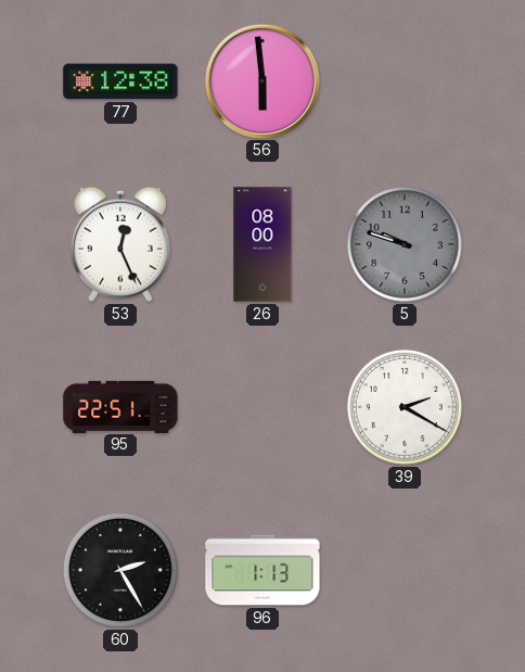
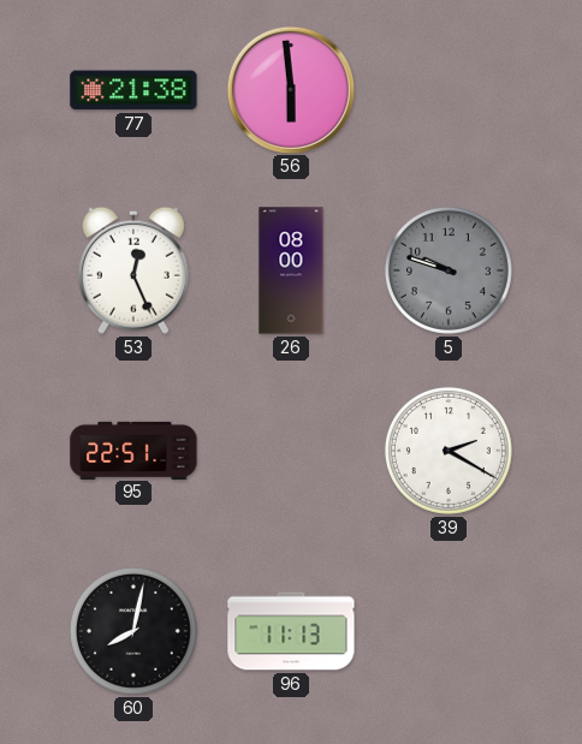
77: 12:38 -> 21:38
60: 2:25 -> 8:02
96: 1:13 -> 11:13
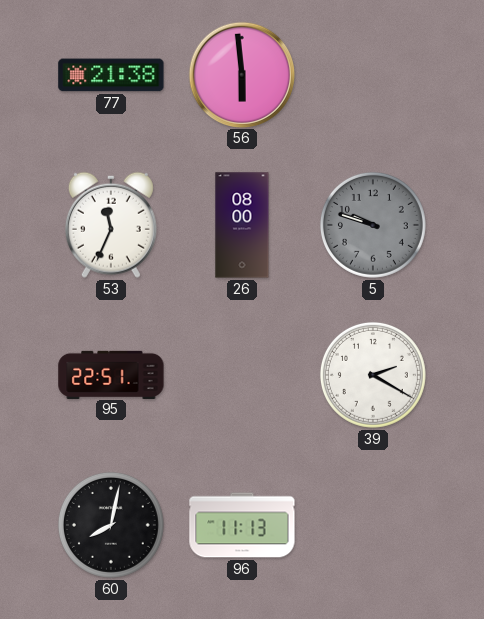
53: 12:26 -> 11:34
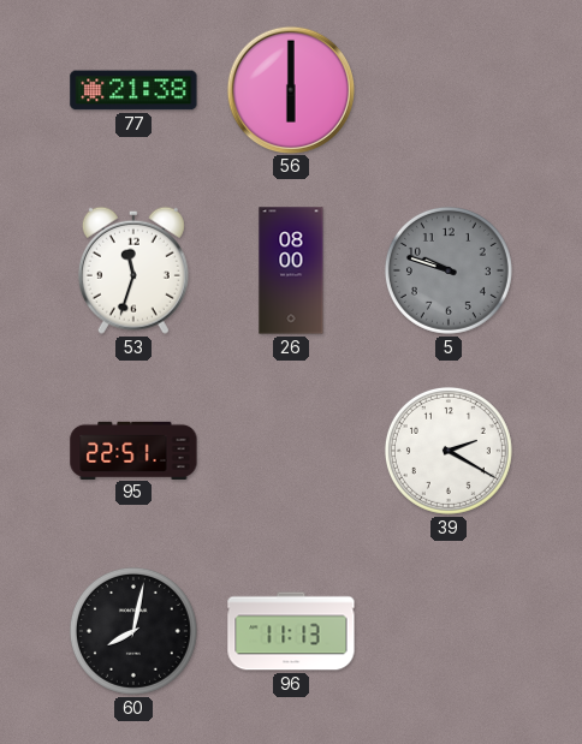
56: 5:59 -> 6:00
53: 11:34 -> 11:33
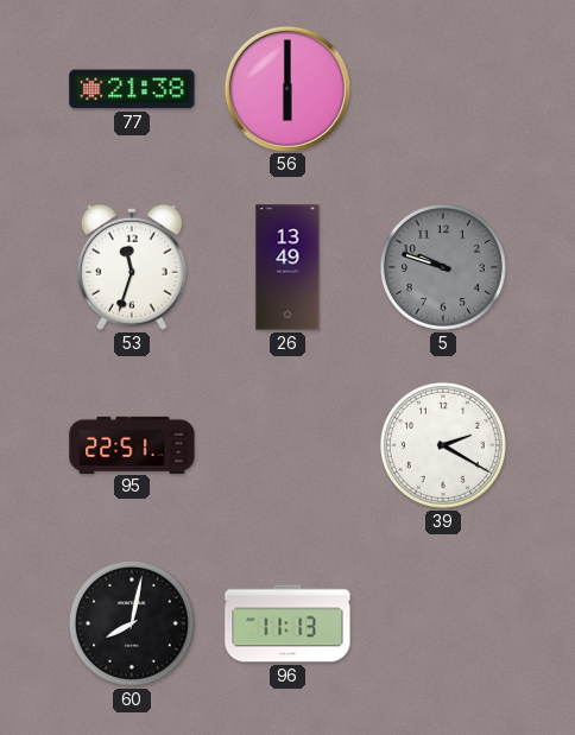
26: 08:00 -> 13:49
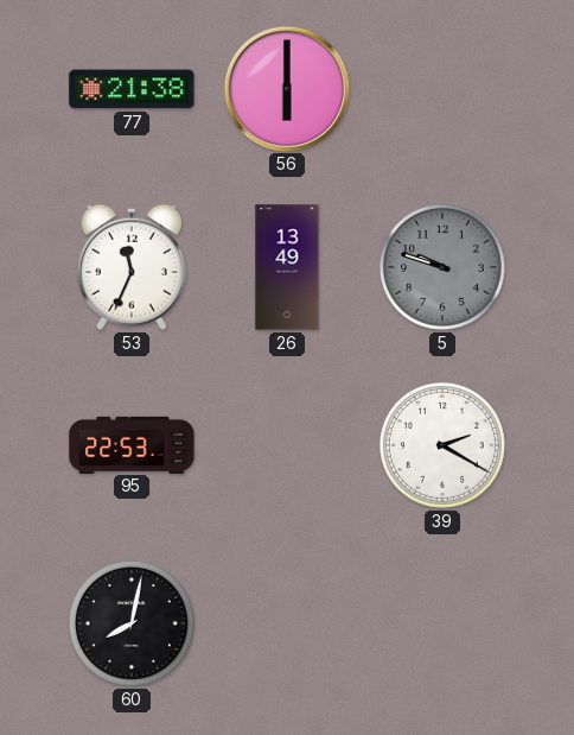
53: 11:33 -> 11:34
95: 22:51 -> 22:53
96: 11:13 -> none
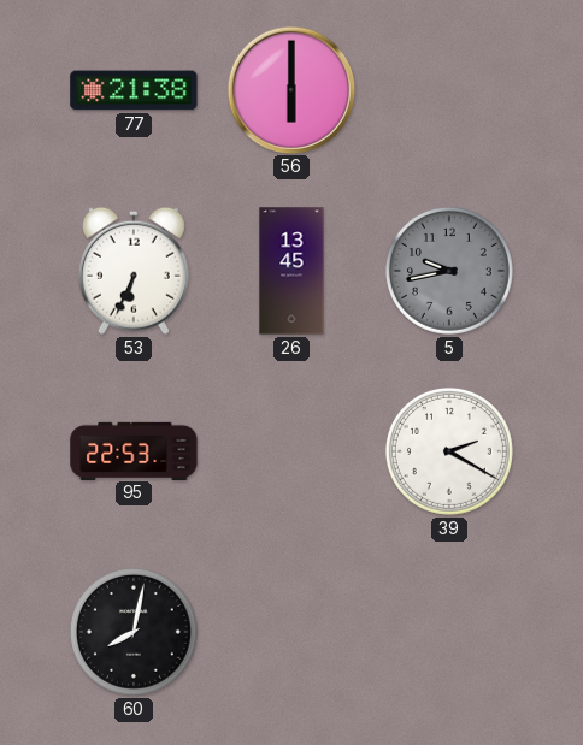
53: 11:34 -> 6:34
26: 13:49 -> 13:45
5: 9:48 -> 9:43
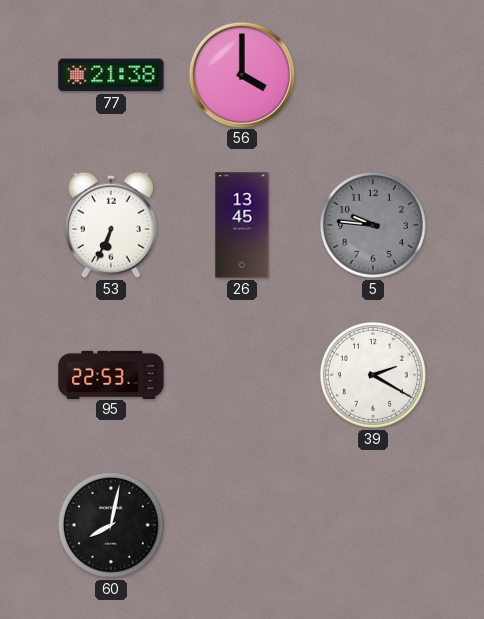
56: 6:00 -> 4:00
5: 9:43 -> 9:46
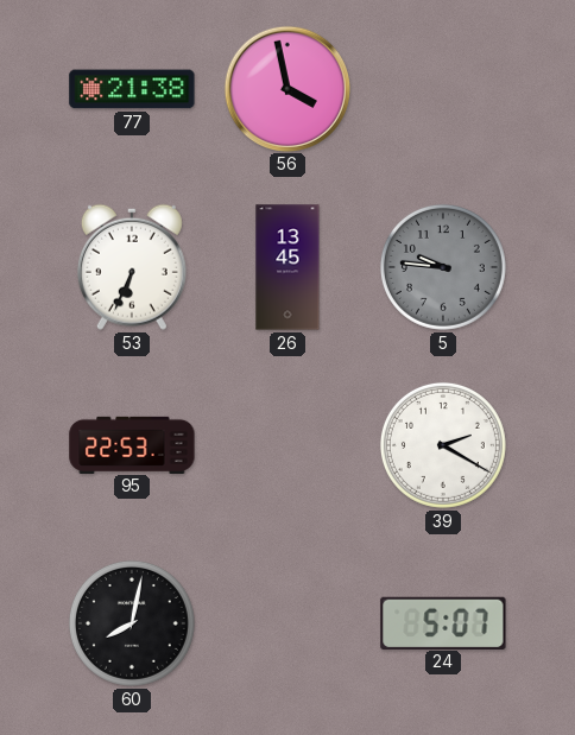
56: 4:00 -> 3:58
24: none -> 5:07
